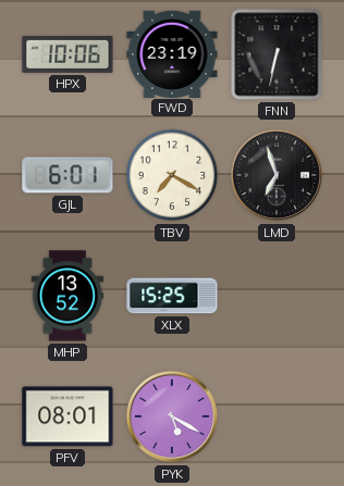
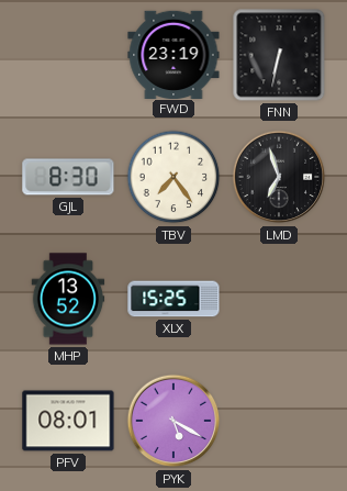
HPX: 10:06 -> none
GJL: 6:01 -> 8:30
TBV: 7:20 -> 7:24
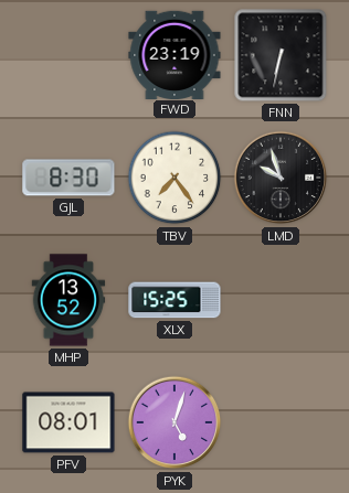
LMD: 6:57 -> 9:57
PYK: 5:20 -> 5:03
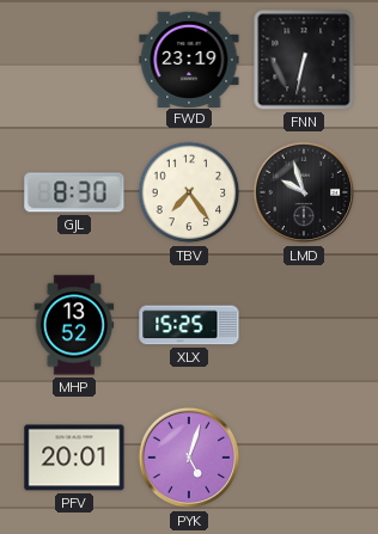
PFV: 08:01 -> 20:01
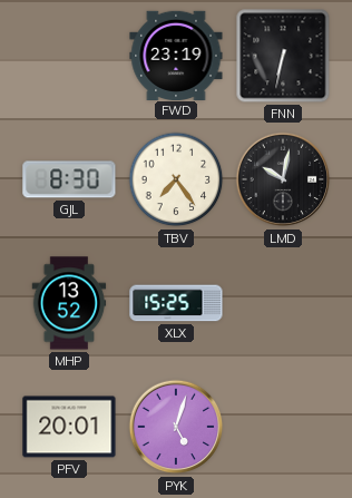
LMD: 9:57 -> 10:02
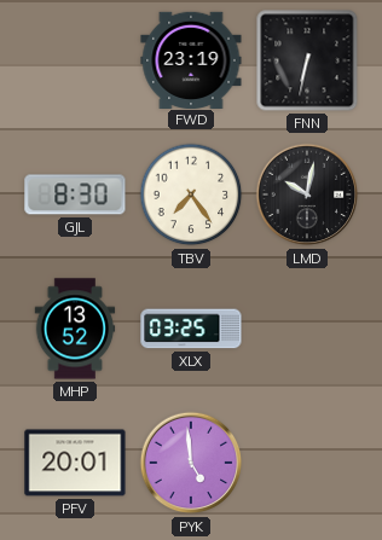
XLX: 15:25 -> 03:25
PYK: 5:03 -> 4:59
